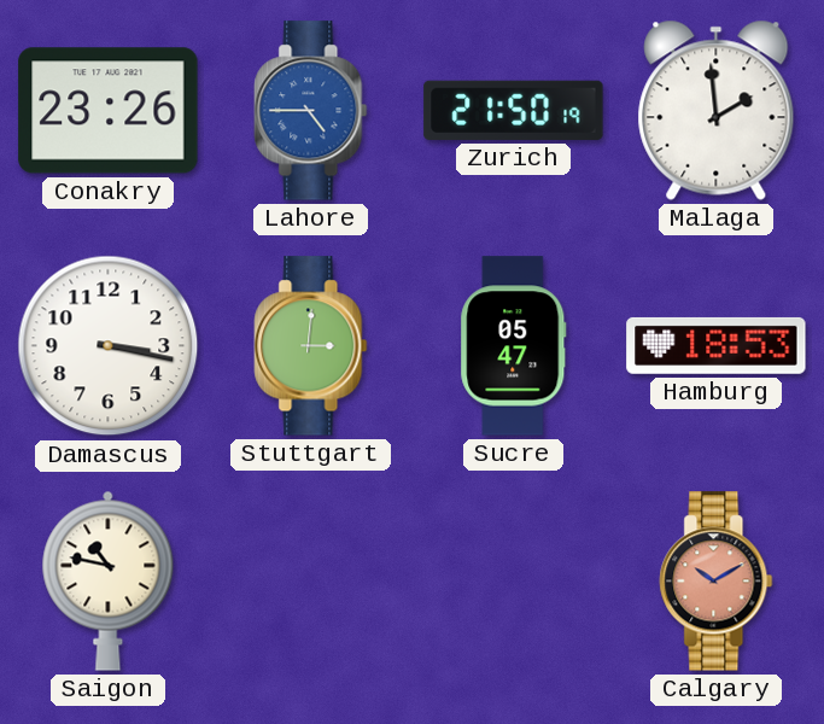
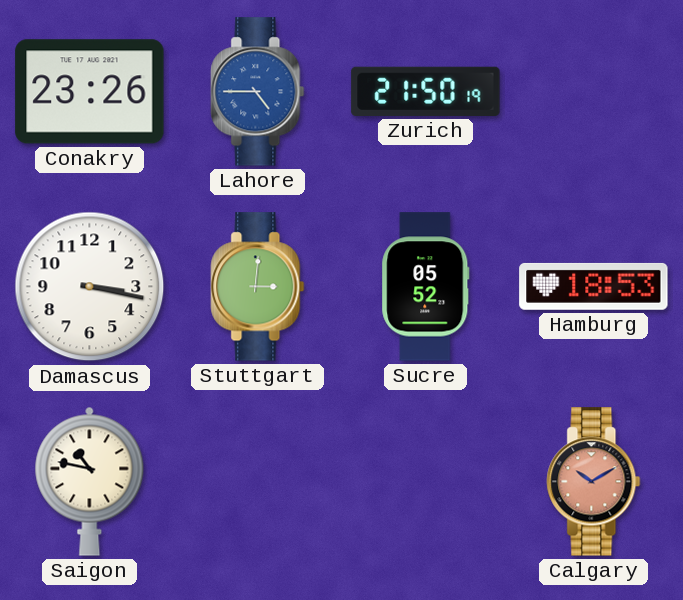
Malaga: 1:59 -> none
Sucre: 05:47 -> 05:52
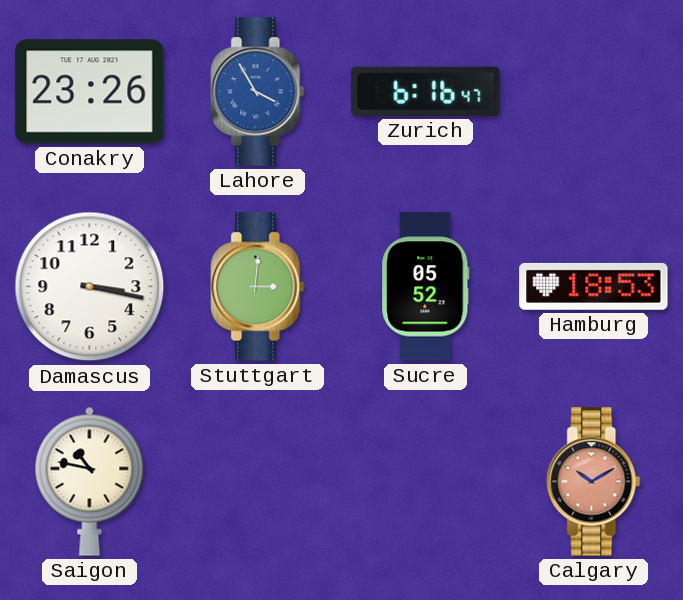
Lahore: 4:45 -> 3:55
Zurich: 21:50 -> 6:16
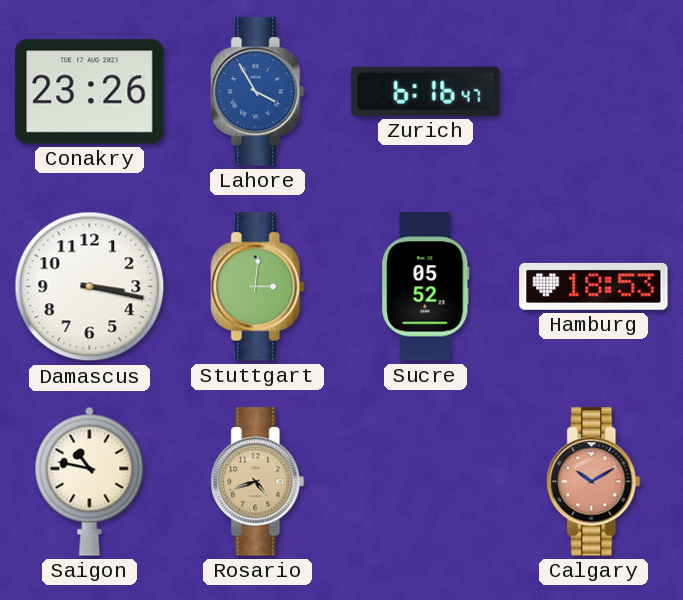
Rosario: none -> 4:42
